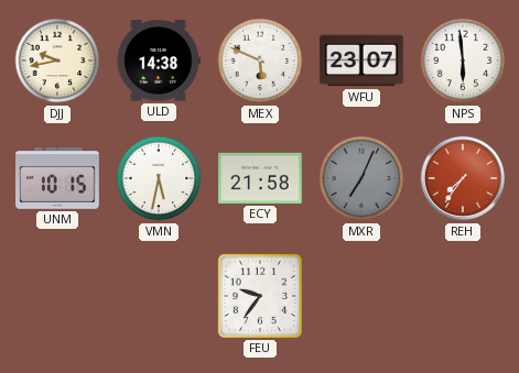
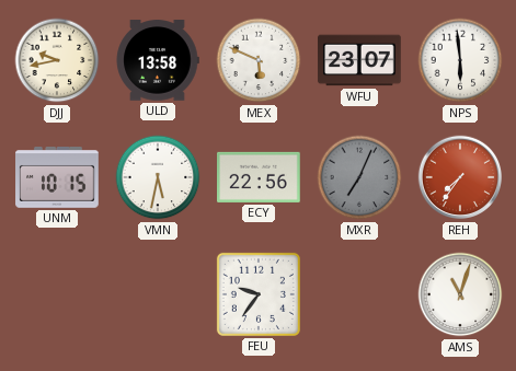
ULD: 14:38 -> 13:58
ECY: 21:58 -> 22:56
AMS: none -> 11:03
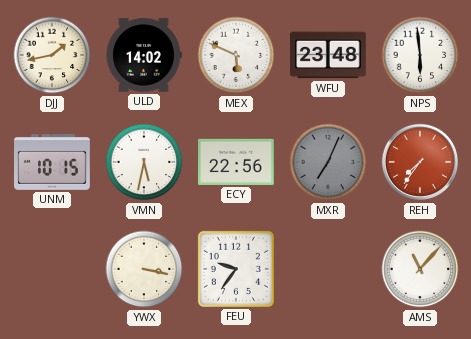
DJJ: 9:43 -> 1:43
ULD: 13:58 -> 14:02
WFU: 23:07 -> 23:48
YWX: none -> 3:17
AMS: 11:03 -> 11:07
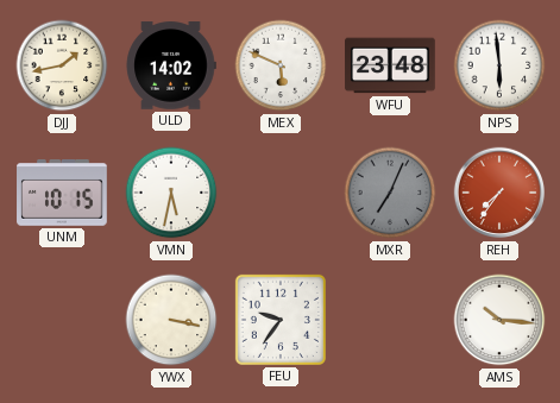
ECY: 22:56 -> none
AMS: 11:07 -> 10:16
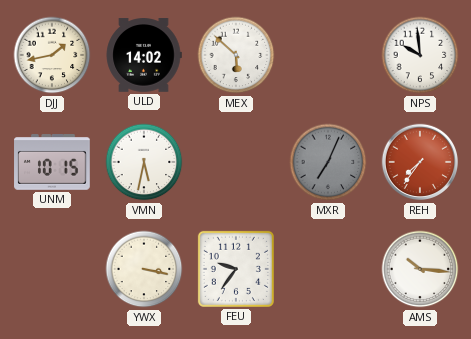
MEX: 5:49 -> 5:52
WFU: 23:48 -> none
NPS: 5:59 -> 9:59
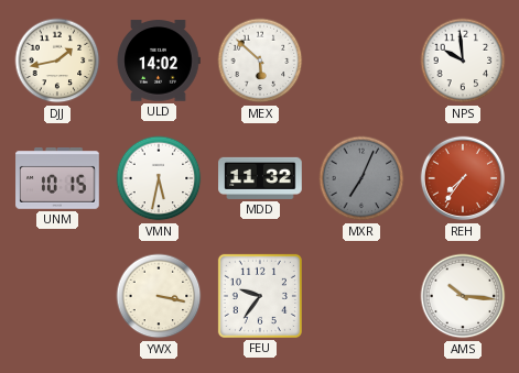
MDD: none -> 11:32
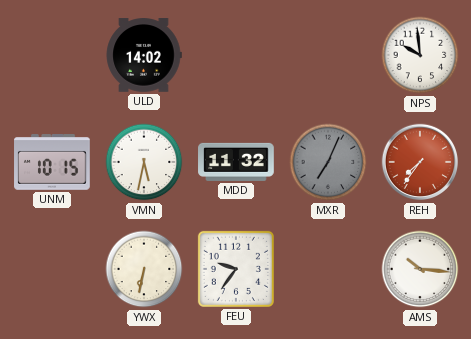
DJJ: 1:43 -> none
MEX: 5:52 -> none
YWX: 3:17 -> 6:32
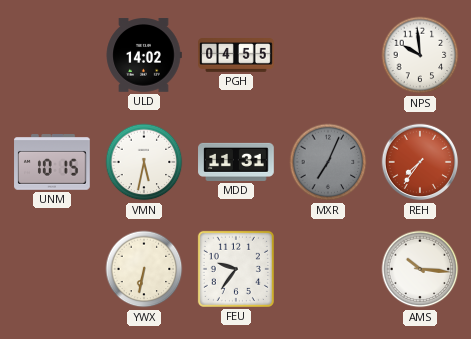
PGH: none -> 04:55
MDD: 11:32 -> 11:31
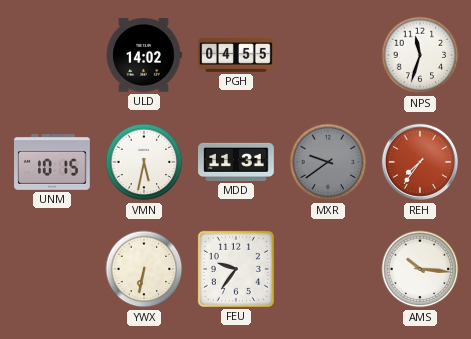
NPS: 9:59 -> 11:33
MXR: 7:04 -> 9:39
